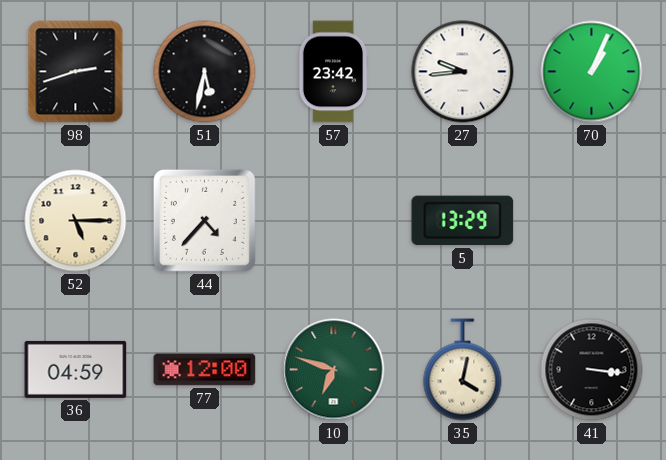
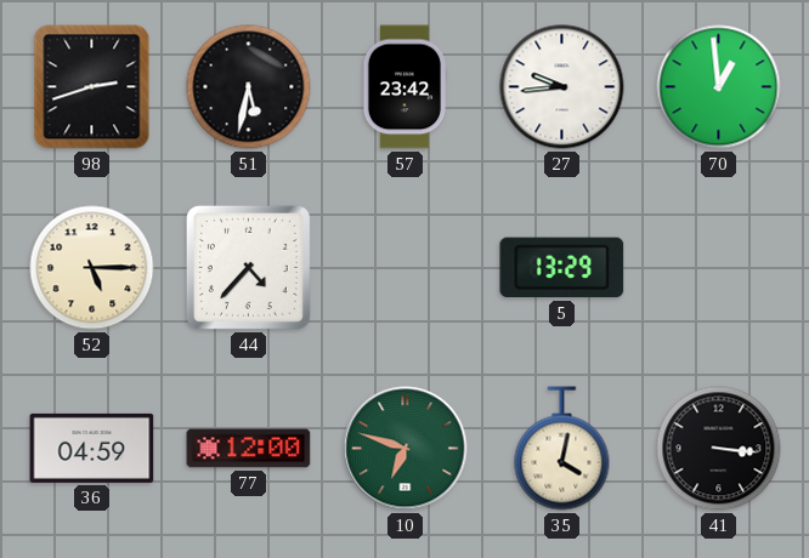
70: 1:04 -> 12:59
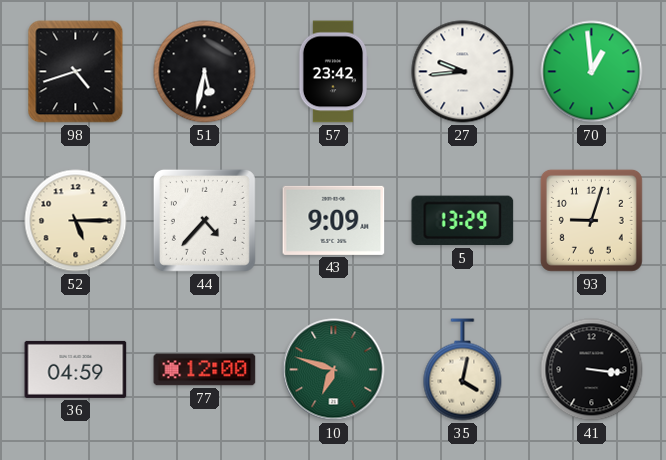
98: 2:42 -> 4:42
43: none -> 9:09
93: none -> 9:03
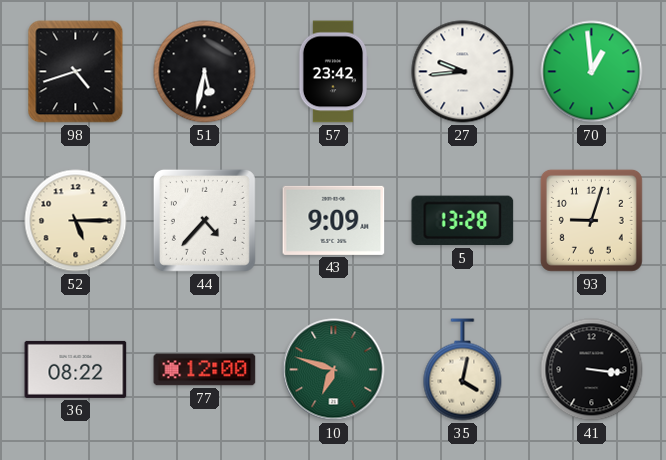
5: 13:29 -> 13:28
36: 04:59 -> 08:22
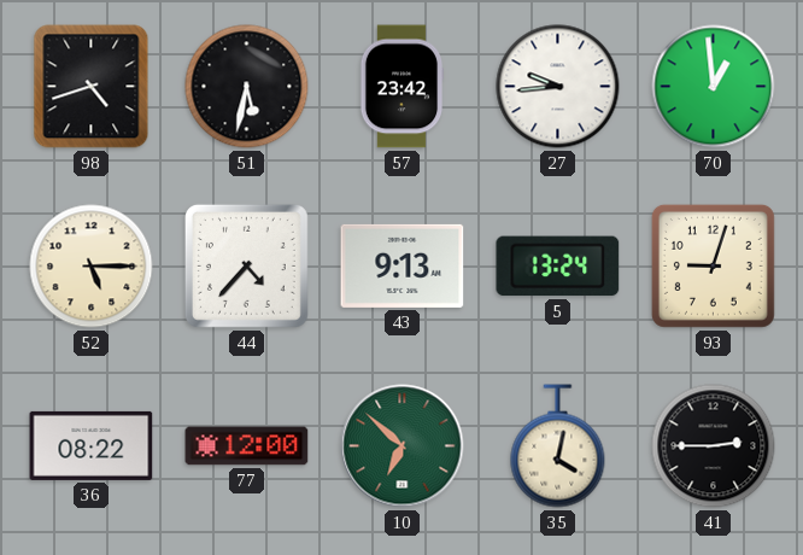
43: 9:09 -> 9:13
5: 13:28 -> 13:24
10: 6:48 -> 6:52
41: 3:16 -> 2:45
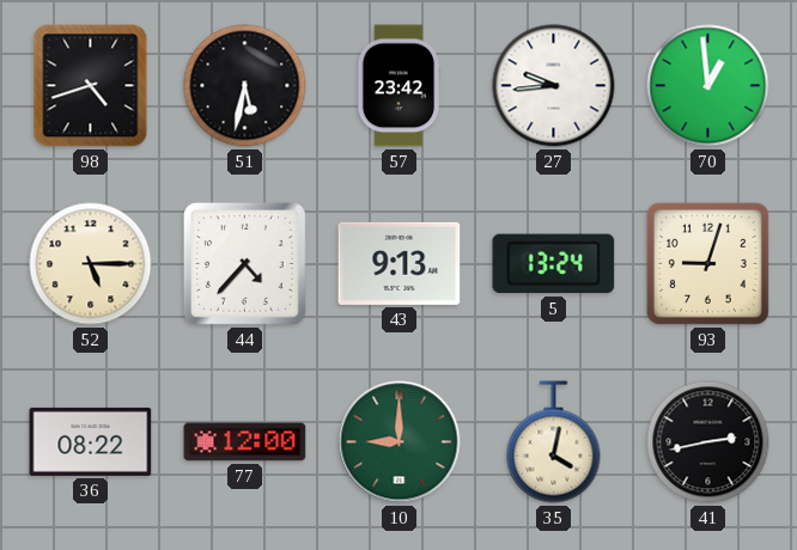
10: 6:52 -> 9:00
41: 2:45 -> 2:43
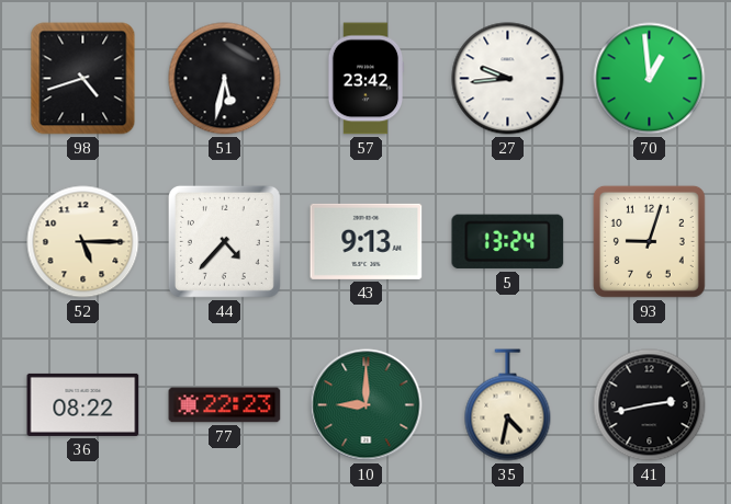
77: 12:00 -> 22:23
35: 4:02 -> 4:32
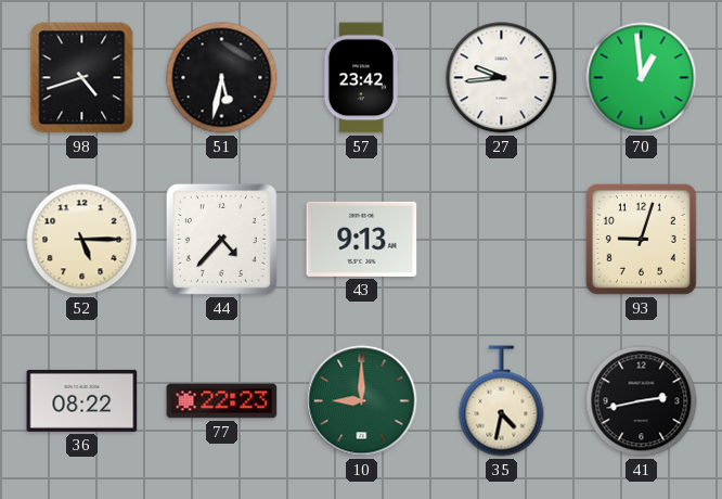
5: 13:24 -> none
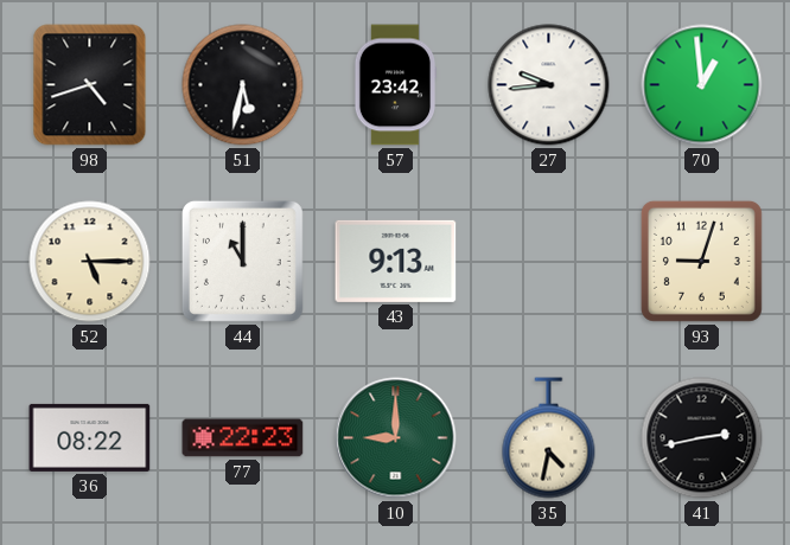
44: 4:37 -> 11:00
